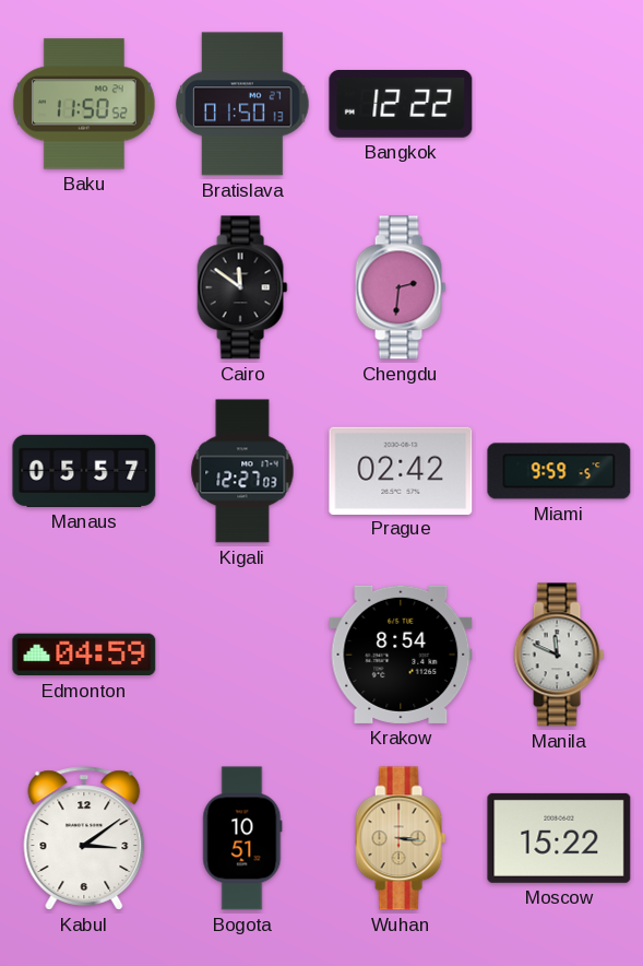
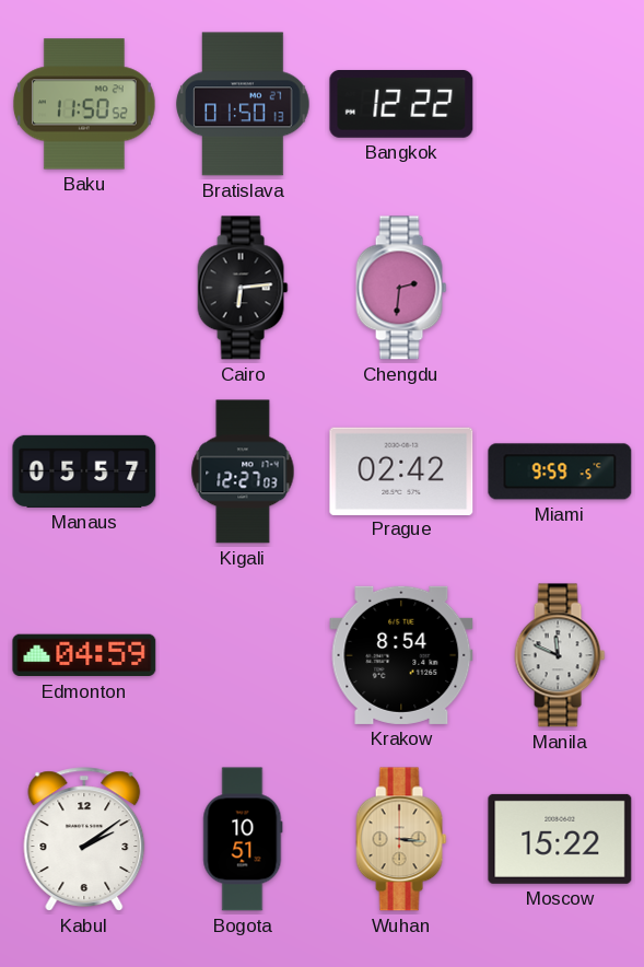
Cairo: 11:51 -> 6:14
Kabul: 3:09 -> 2:09
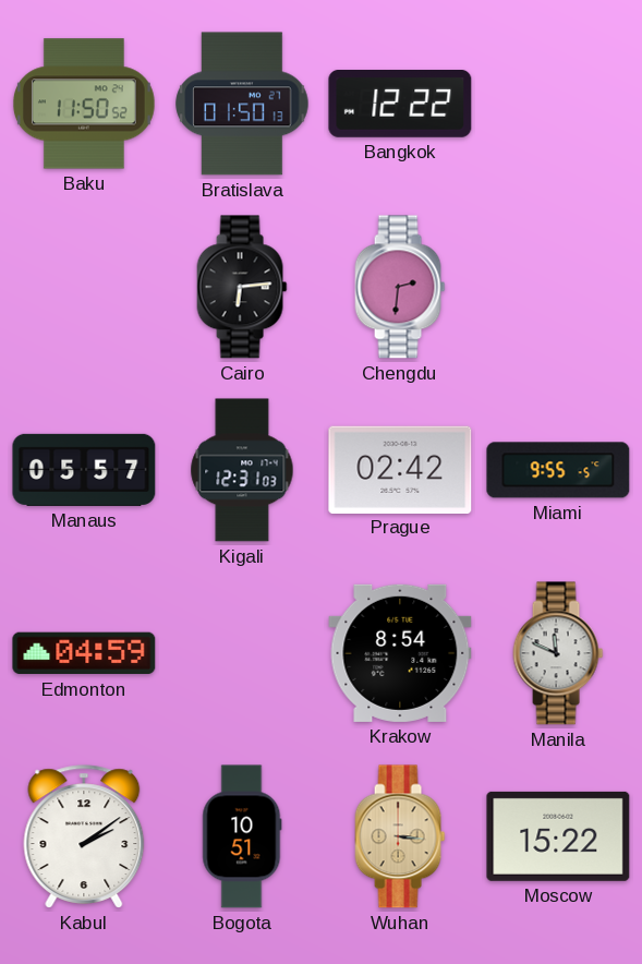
Kigali: 12:27 -> 12:31
Miami: 9:59 -> 9:55
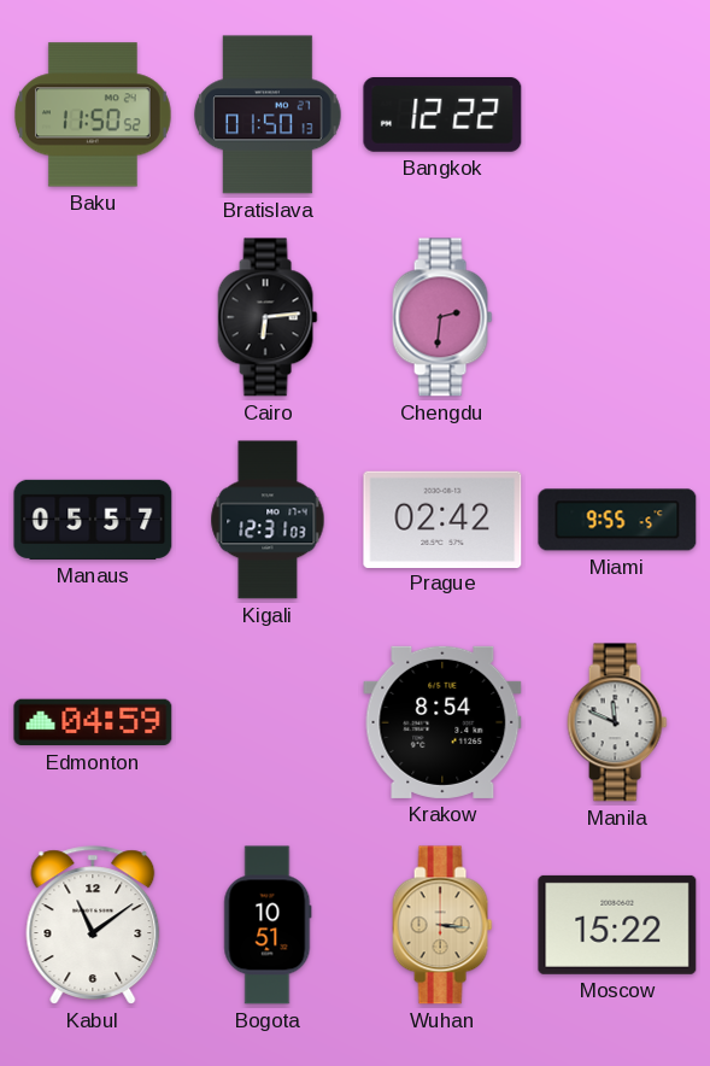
Kabul: 2:09 -> 11:09
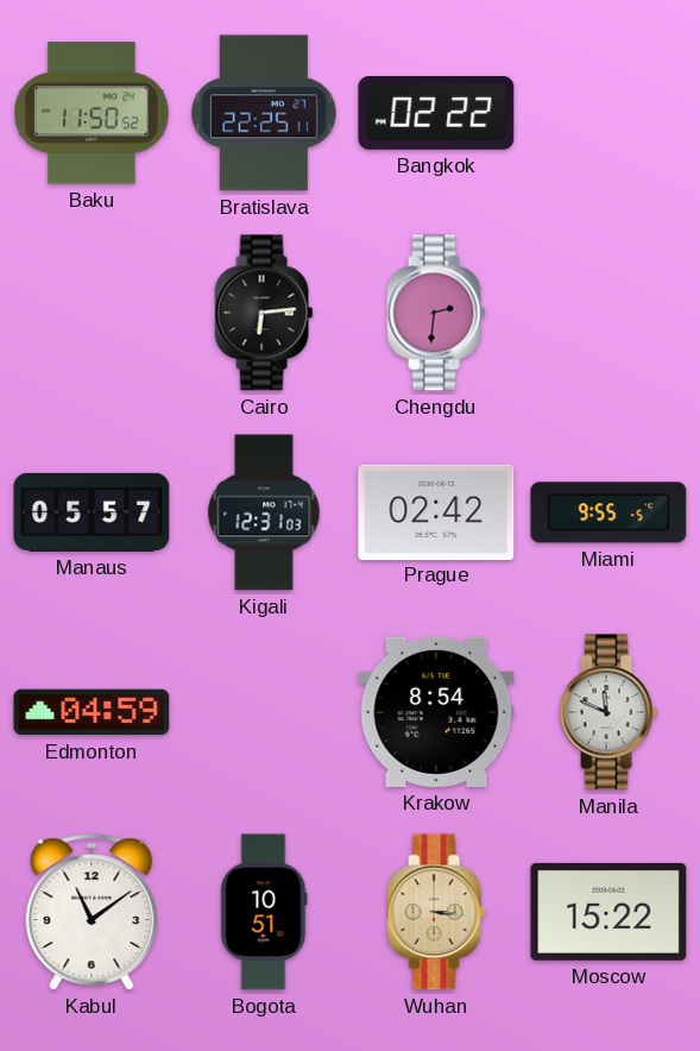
Bratislava: 01:50 -> 22:25
Bangkok: 12:22 -> 02:22
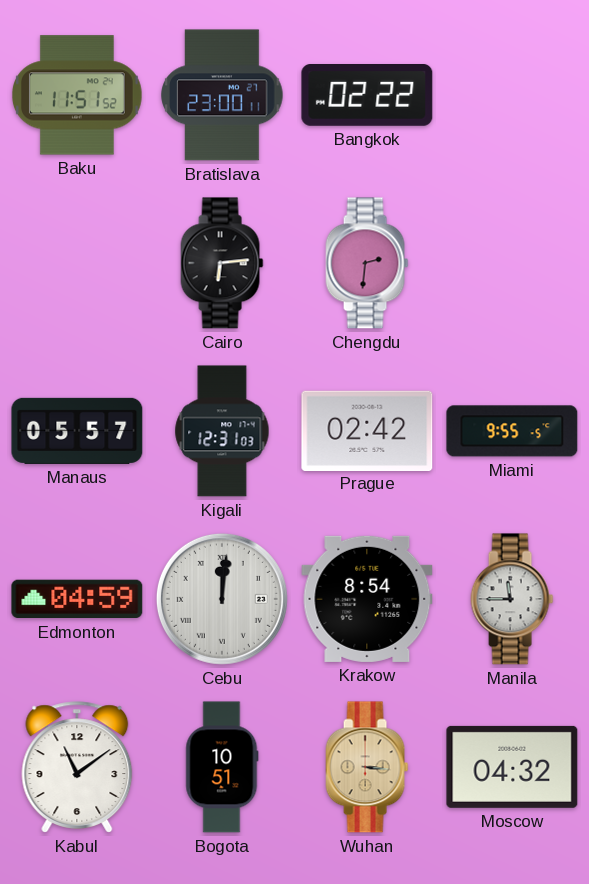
Baku: 11:50 -> 11:51
Bratislava: 22:25 -> 23:00
Cebu: none -> 12:01
Manila: 11:49 -> 11:45
Moscow: 15:22 -> 04:32
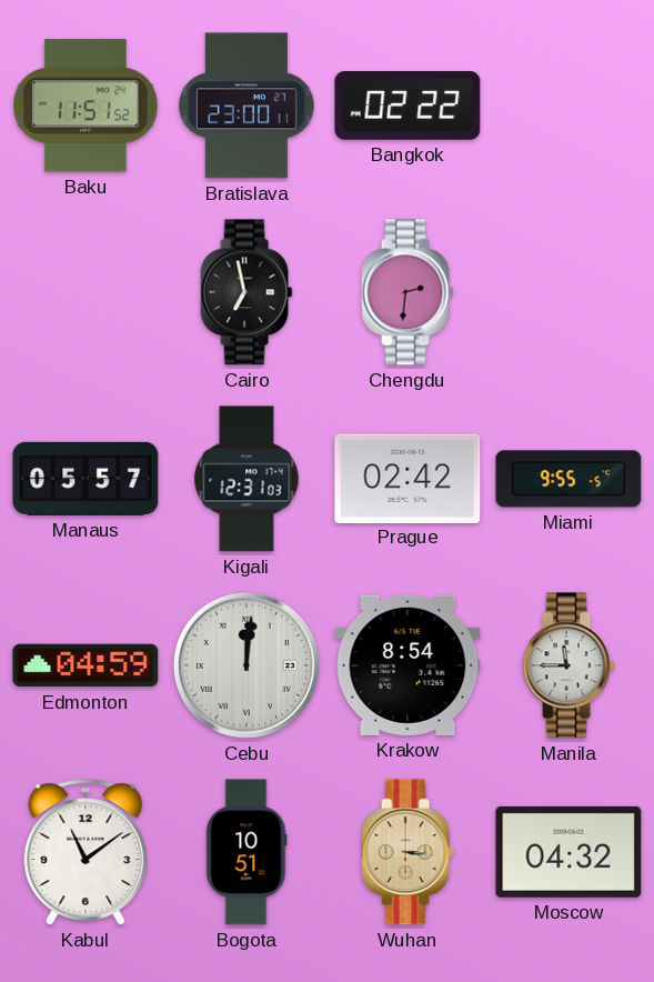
Cairo: 6:14 -> 6:58
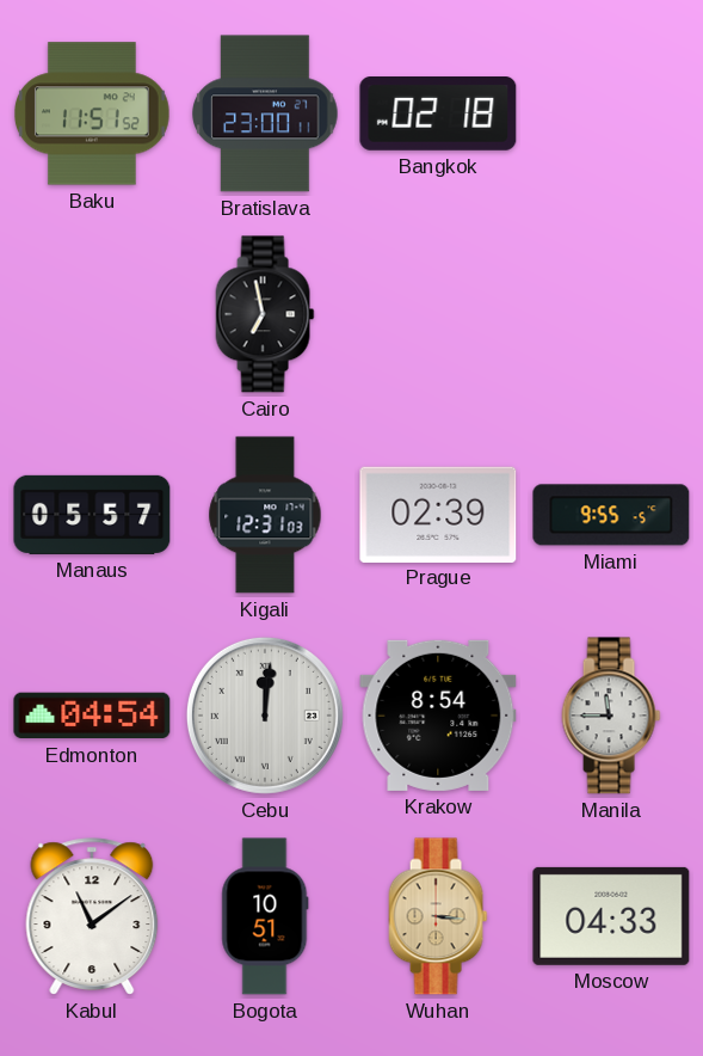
Bangkok: 02:22 -> 02:18
Chengdu: 2:31 -> none
Prague: 02:42 -> 02:39
Edmonton: 04:59 -> 04:54
Moscow: 04:32 -> 04:33
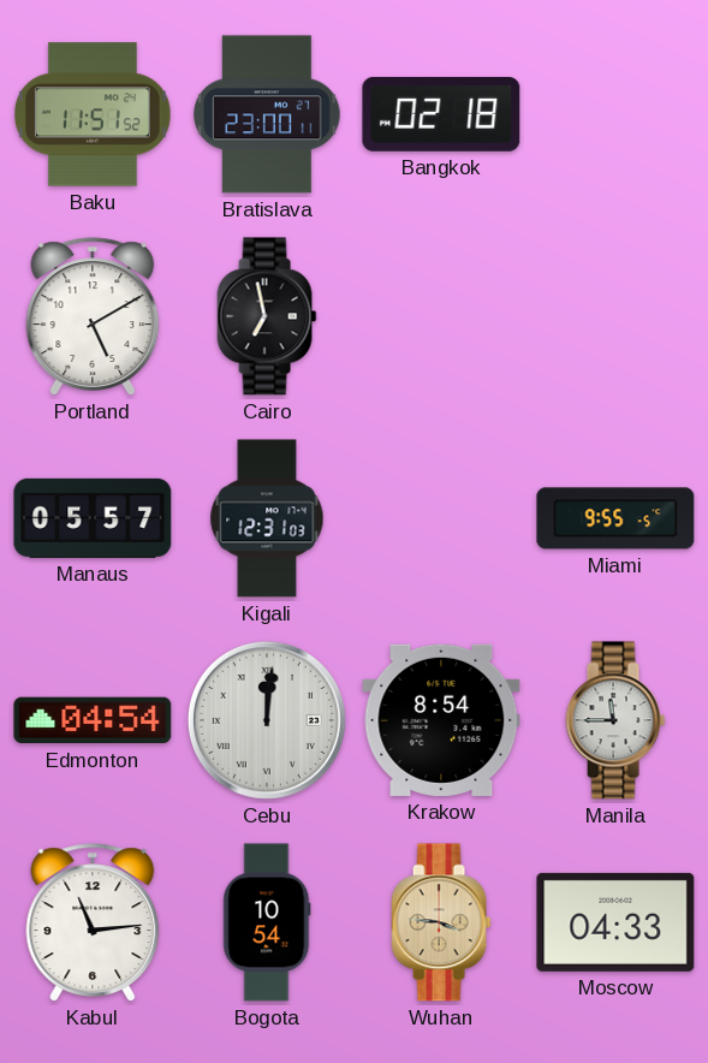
Portland: none -> 5:10
Prague: 02:39 -> none
Kabul: 11:09 -> 11:14
Bogota: 10:51 -> 10:54
Wuhan: 3:16 -> 3:46
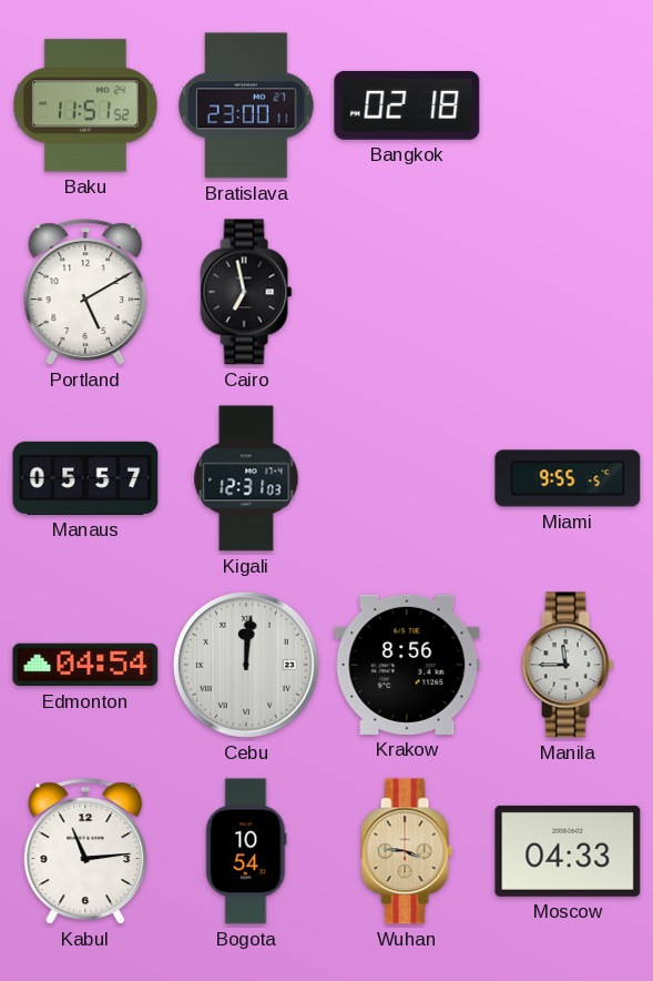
Krakow: 8:54 -> 8:56
